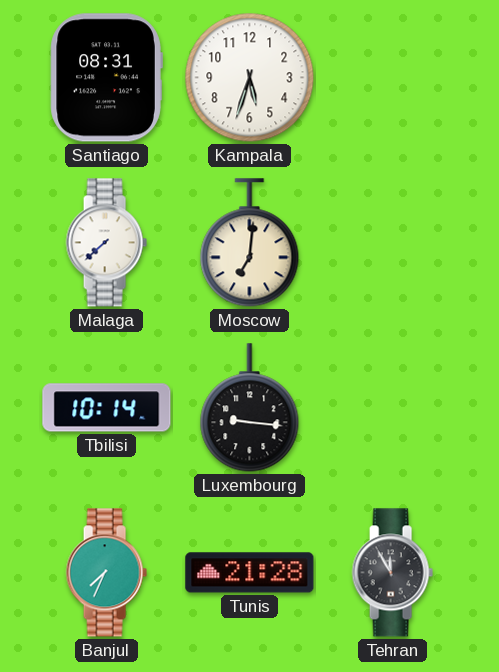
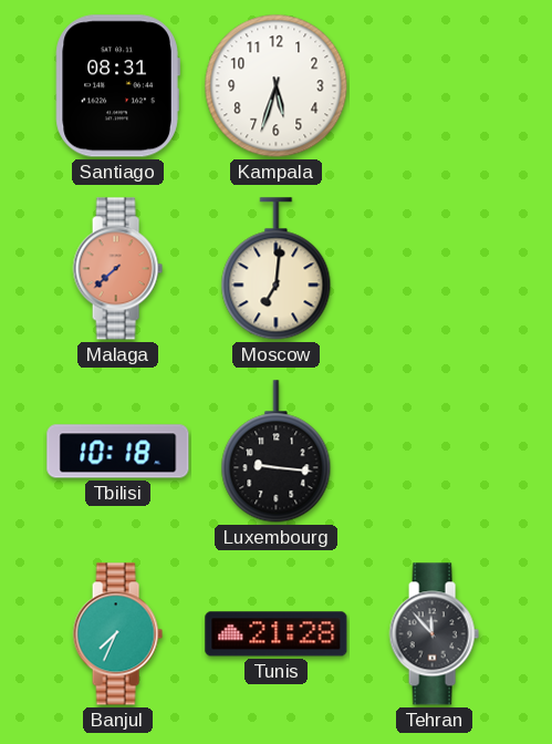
Malaga dial: white -> salmon
Tbilisi: 10:14 -> 10:18
Tehran: 11:55 -> 11:53
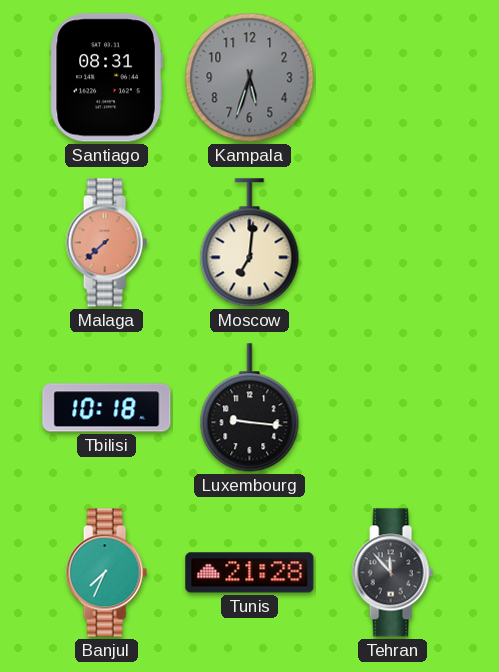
Kampala dial: white -> grey
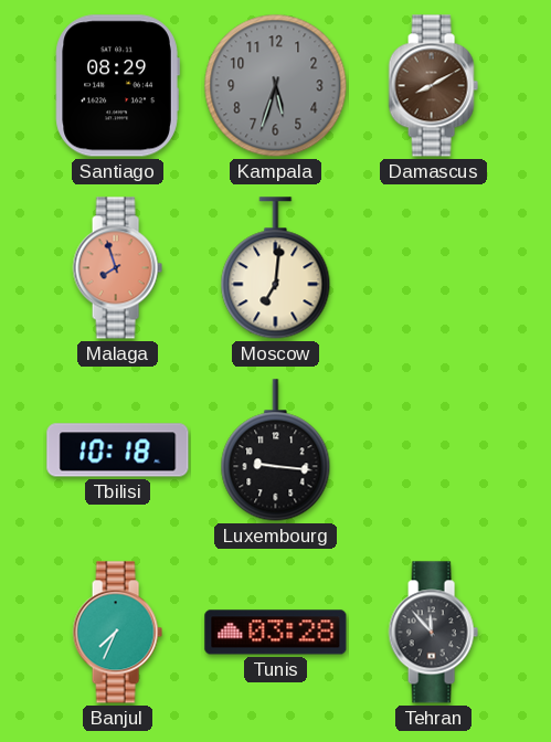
Santiago: 08:31 -> 08:29
Damascus: none -> 8:10
Malaga: 7:38 -> 7:57
Tunis: 21:28 -> 03:28
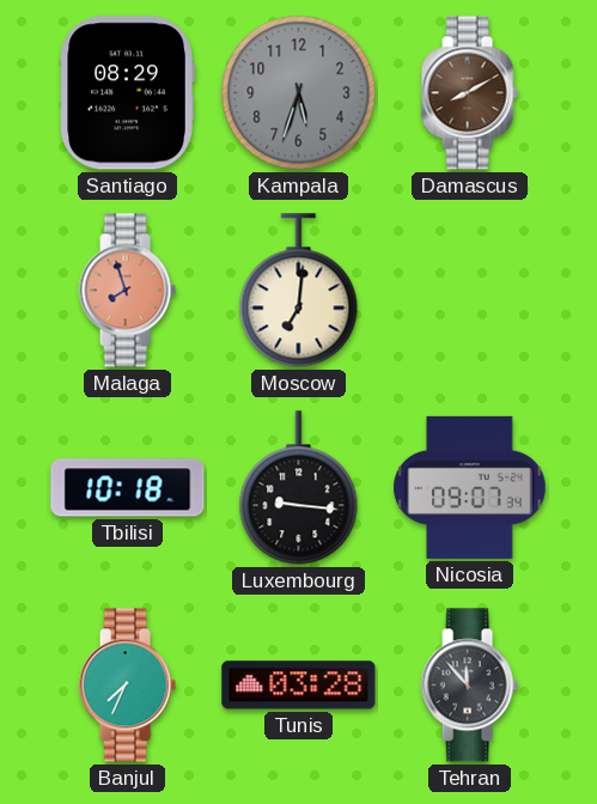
Nicosia: none -> 09:07
